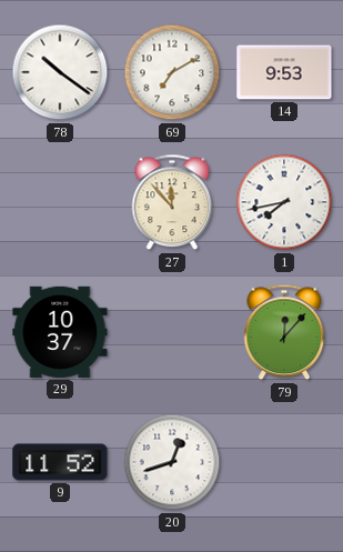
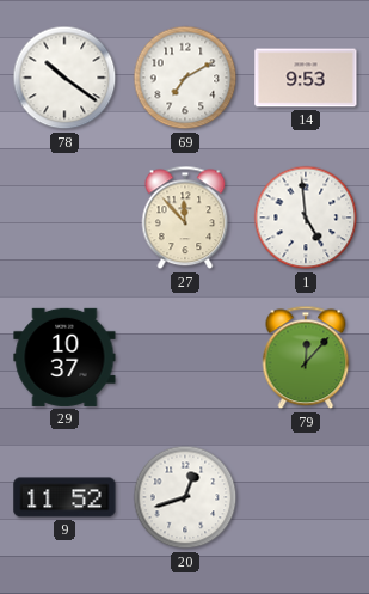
1: 7:43 -> 4:59
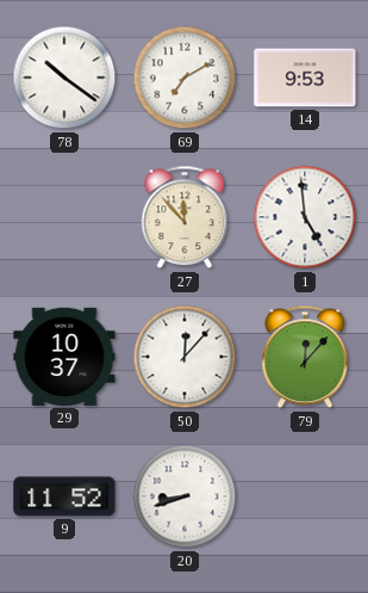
50: none -> 12:07
20: 12:42 -> 8:42
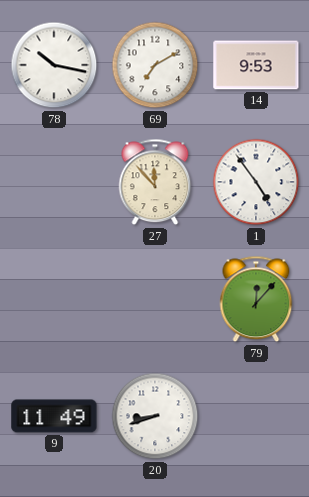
78: 10:21 -> 10:17
1: 4:59 -> 4:54
29: 10:37 -> none
50: 12:07 -> none
9: 11:52 -> 11:49
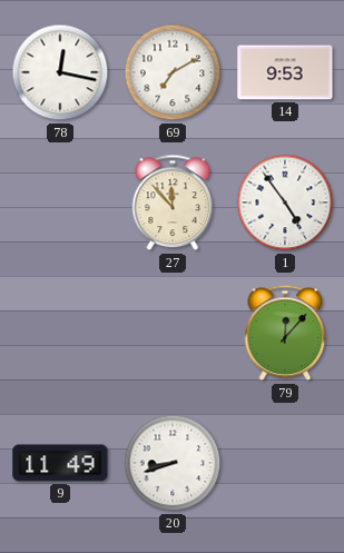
78: 10:17 -> 12:17
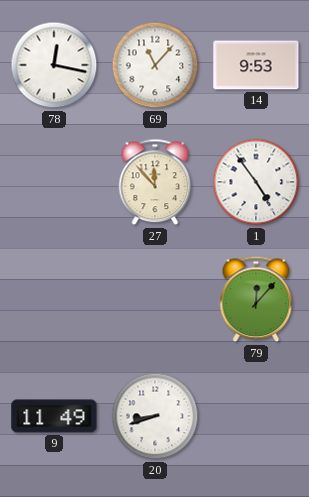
69: 7:10 -> 11:07
